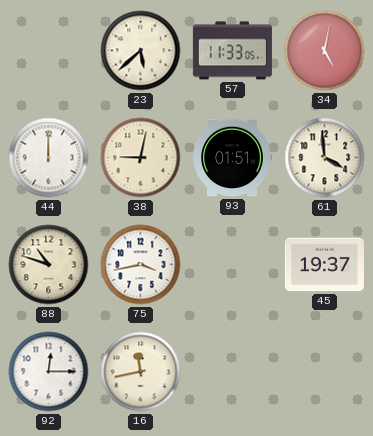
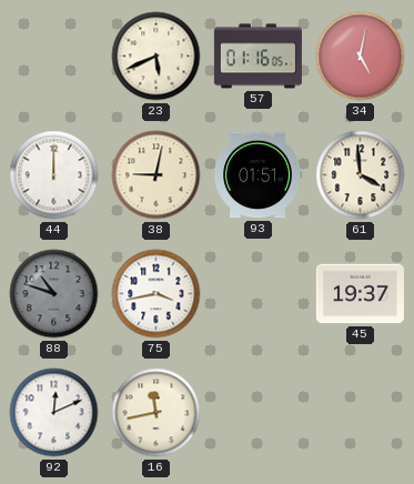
23: 5:38 -> 5:41
57: 11:33 -> 01:16
88 dial: cream -> grey
92: 12:15 -> 12:11
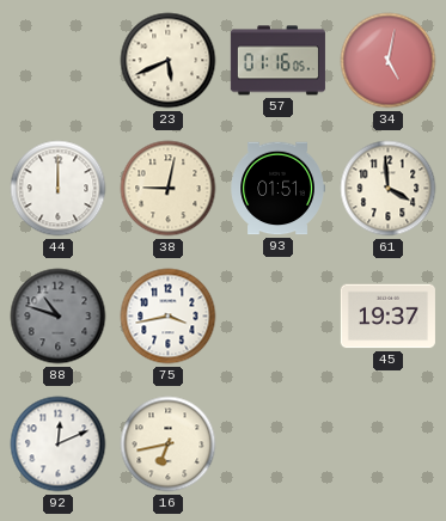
16: 11:43 -> 6:43
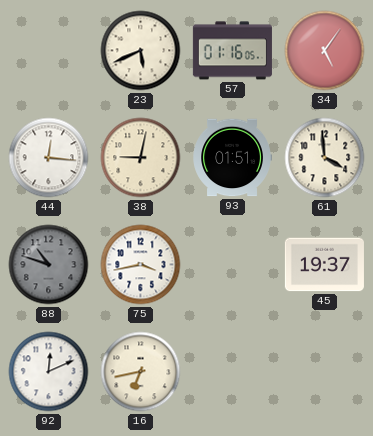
34: 5:02 -> 5:06
44: 12:00 -> 12:16
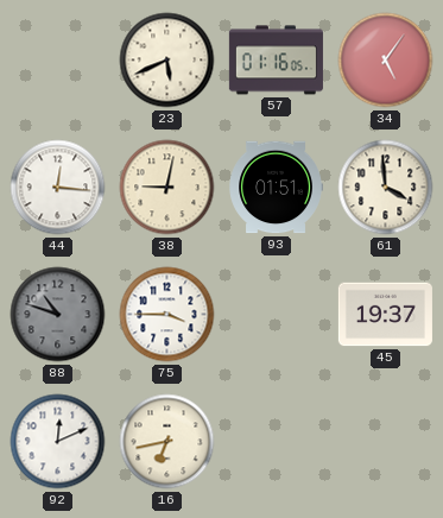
75: 3:43 -> 3:45
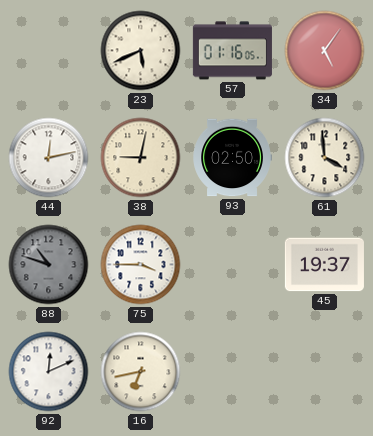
44: 12:16 -> 12:13
93: 01:51 -> 02:50
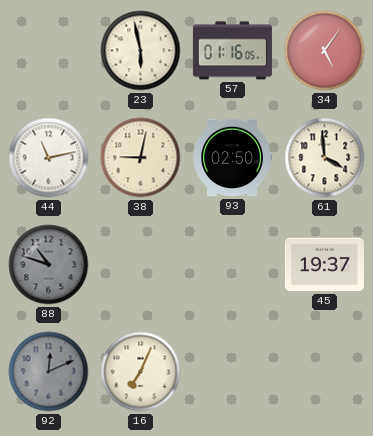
23: 5:41 -> 5:58
44: 12:13 -> 11:13
75: 3:45 -> none
92 dial: white -> grey
16: 6:43 -> 7:04
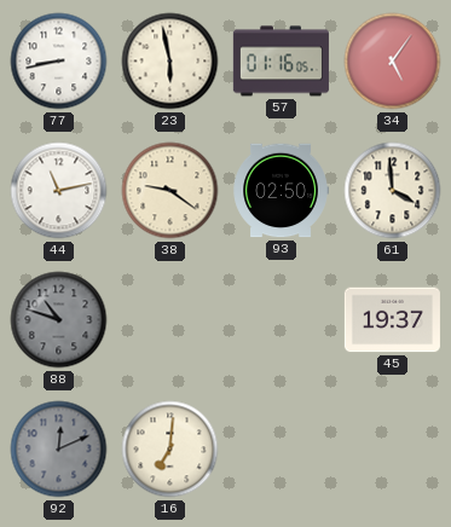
77: none -> 8:43
38: 9:02 -> 9:21
16: 7:04 -> 7:01
